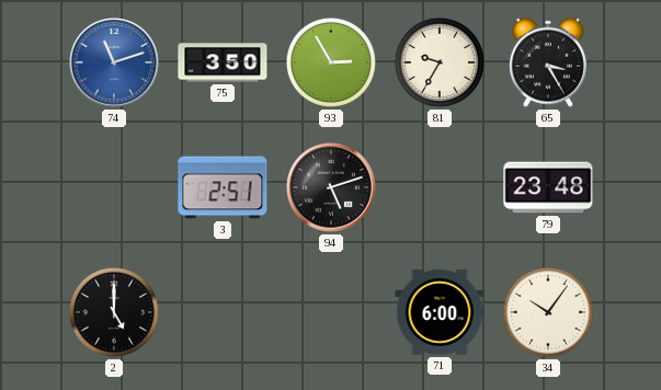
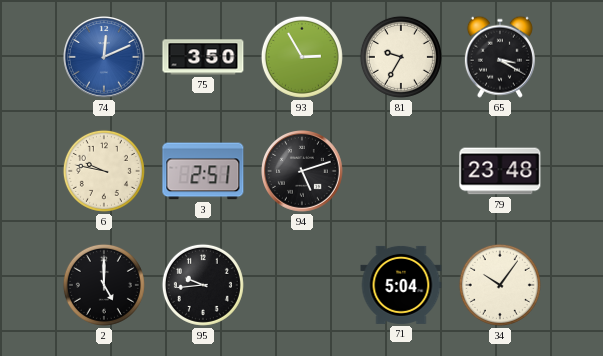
74: 11:12 -> 12:11
65: 3:25 -> 3:20
6: none -> 9:47
95: none -> 9:44
71: 6:00 -> 5:04
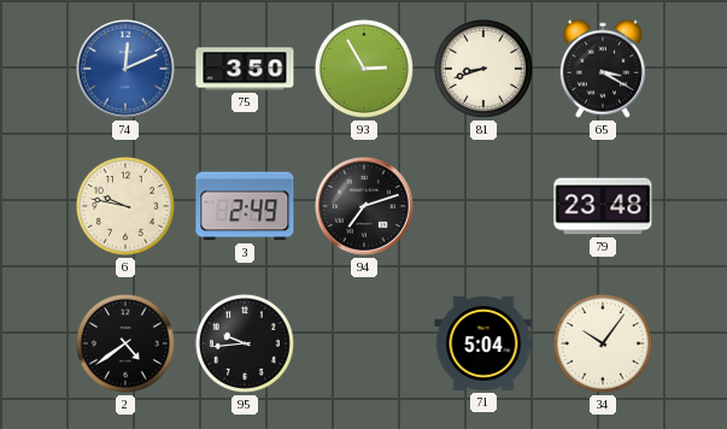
81: 9:35 -> 8:42
3: 2:51 -> 2:49
94: 5:12 -> 7:12
2: 5:00 -> 4:39
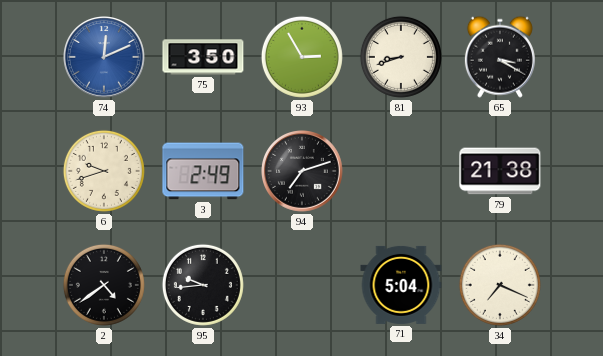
6: 9:47 -> 9:42
79: 23:48 -> 21:38
34: 10:06 -> 7:19
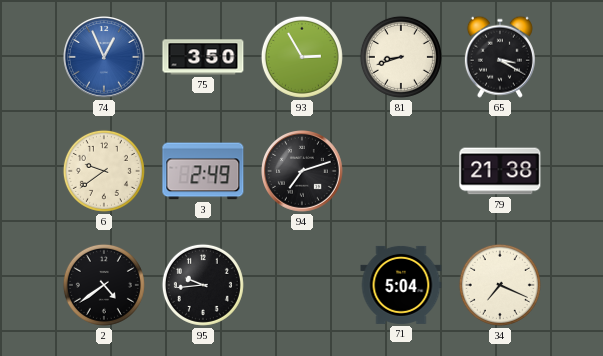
74: 12:11 -> 12:56
6: 9:42 -> 9:39
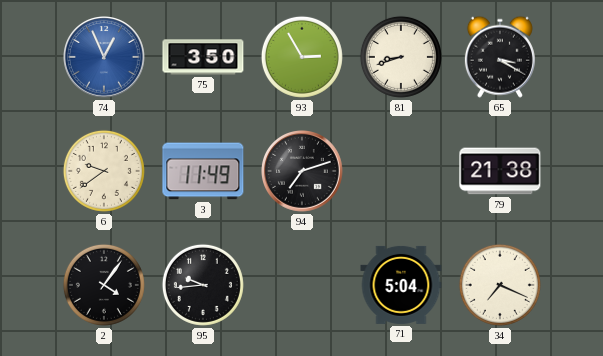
3: 2:49 -> 11:49
2: 4:39 -> 4:06
